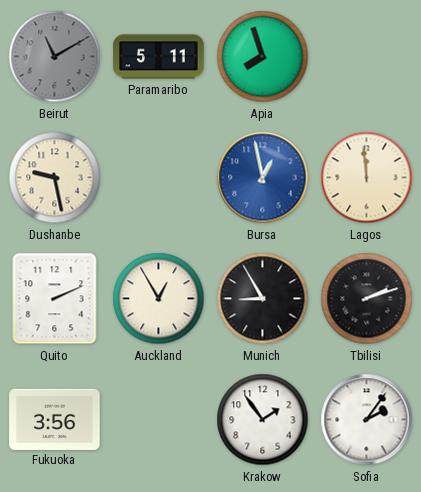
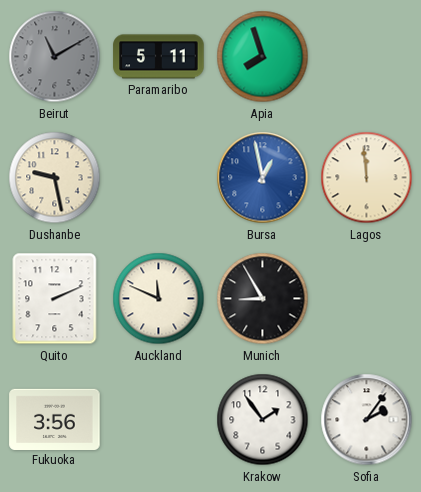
Auckland: 12:55 -> 11:49
Tbilisi: 2:12 -> none
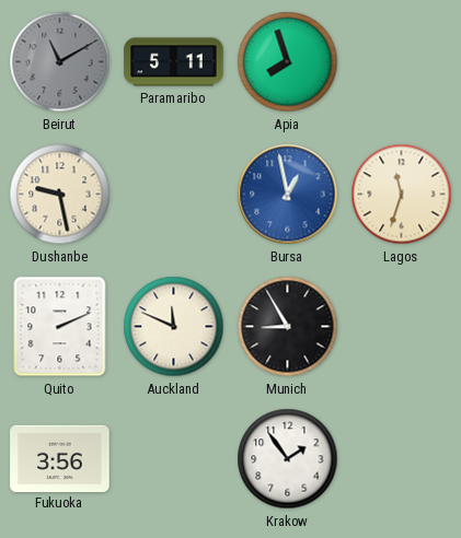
Lagos: 11:59 -> 11:33
Sofia: 2:06 -> none
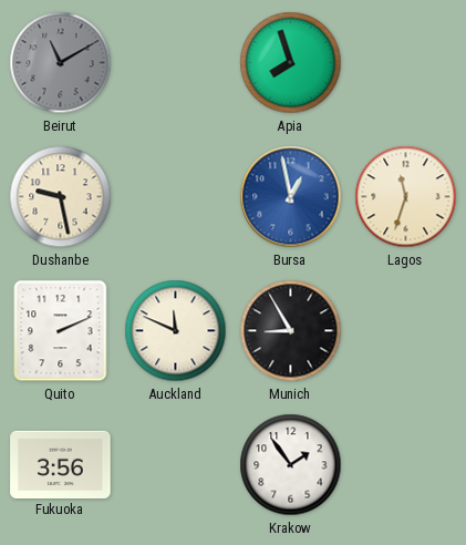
Paramaribo: 5:11 -> none
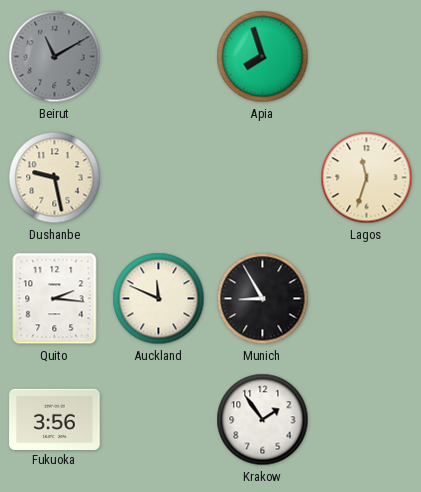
Bursa: 12:58 -> none
Quito: 2:11 -> 2:16
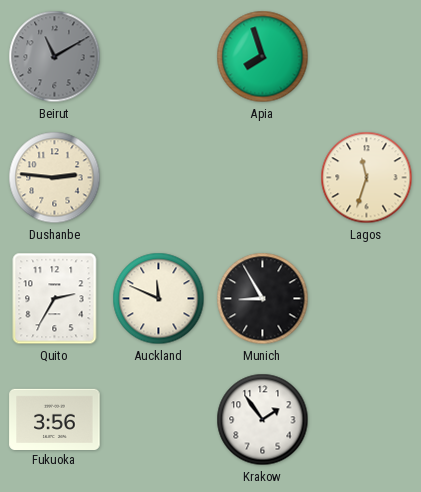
Dushanbe: 9:28 -> 2:46
Quito: 2:16 -> 2:35
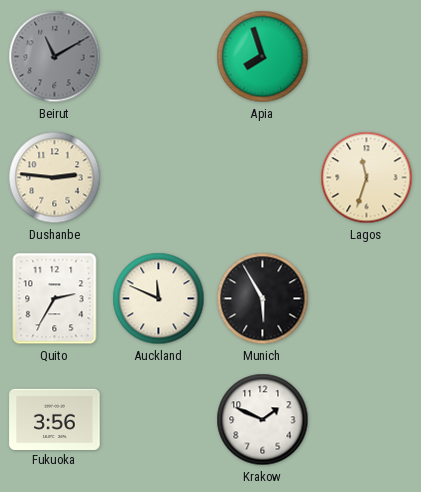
Munich: 8:55 -> 5:55
Krakow: 1:54 -> 1:49
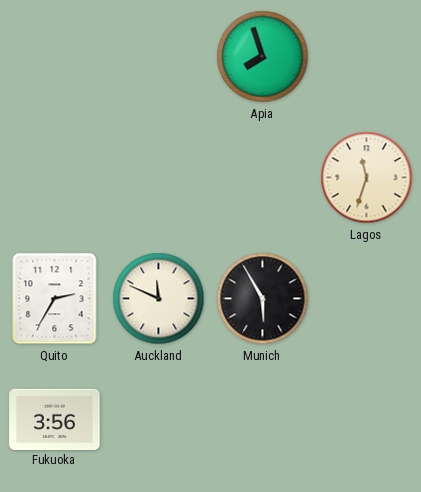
Beirut: 11:10 -> none
Dushanbe: 2:46 -> none
Krakow: 1:49 -> none
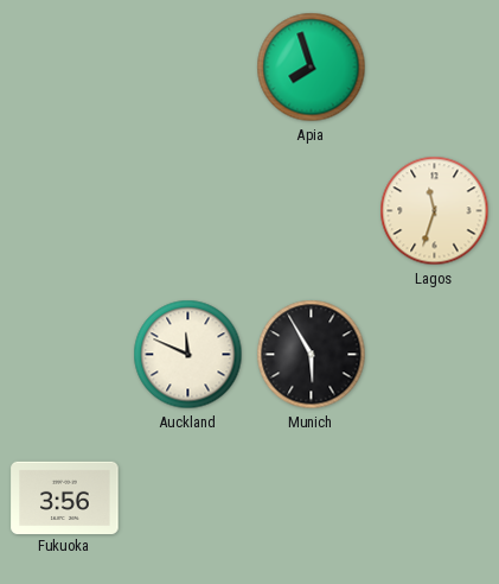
Quito: 2:35 -> none
